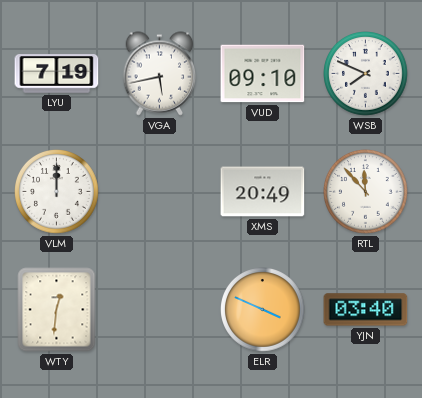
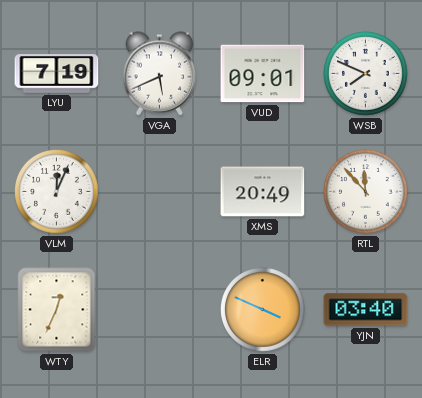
VGA: 5:43 -> 5:41
VUD: 09:10 -> 09:01
VLM: 12:00 -> 12:04
WTY: 12:31 -> 12:34
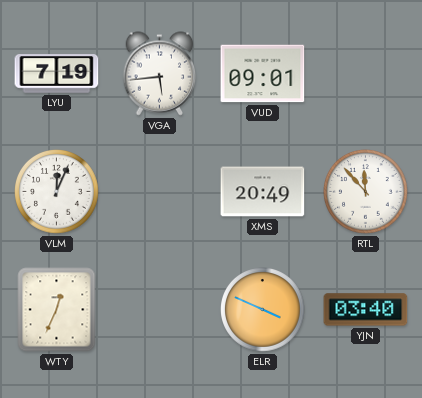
VGA: 5:41 -> 5:44
WSB: 7:49 -> none
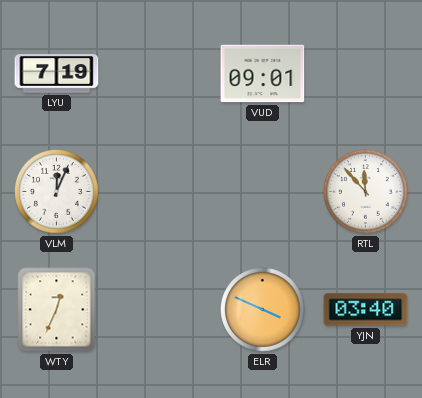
VGA: 5:44 -> none
XMS: 20:49 -> none
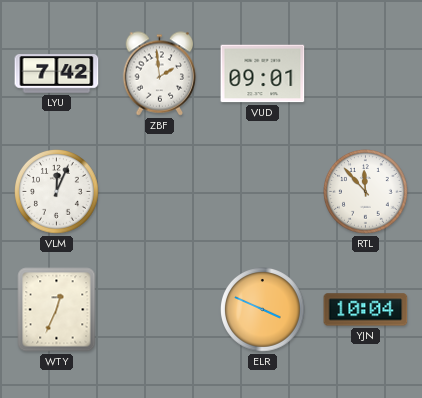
LYU: 7:19 -> 7:42
ZBF: none -> 1:59
YJN: 03:40 -> 10:04
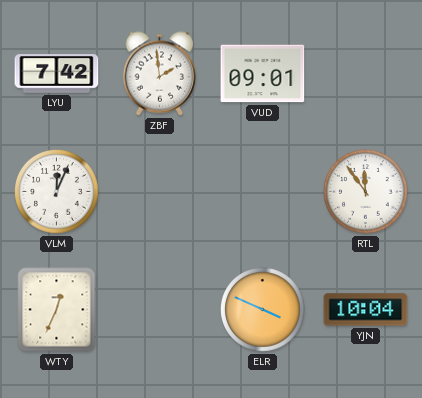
RTL: 11:53 -> 11:54
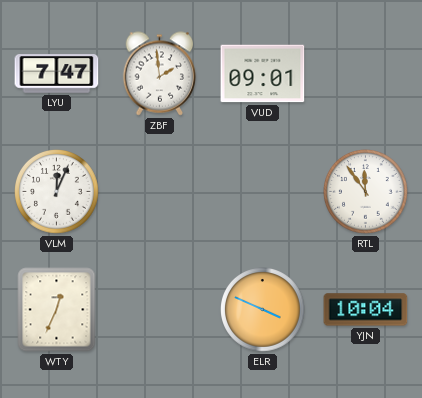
LYU: 7:42 -> 7:47
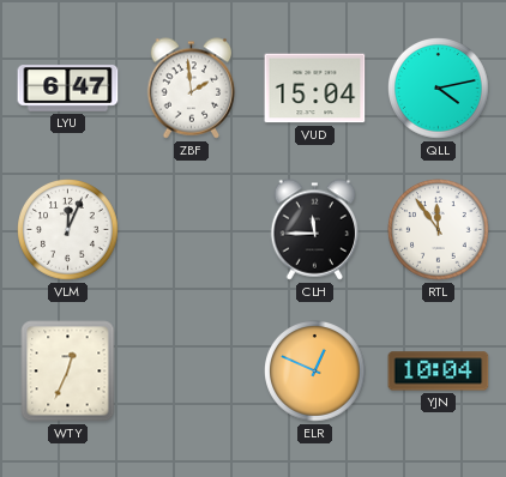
LYU: 7:47 -> 6:47
VUD: 09:01 -> 15:04
QLL: none -> 4:13
CLH: none -> 11:45
ELR: 3:49 -> 12:49
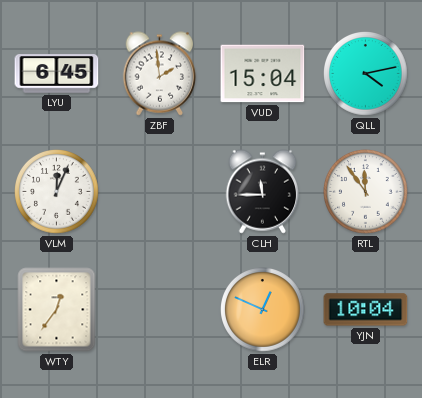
LYU: 6:47 -> 6:45
WTY: 12:34 -> 12:36
